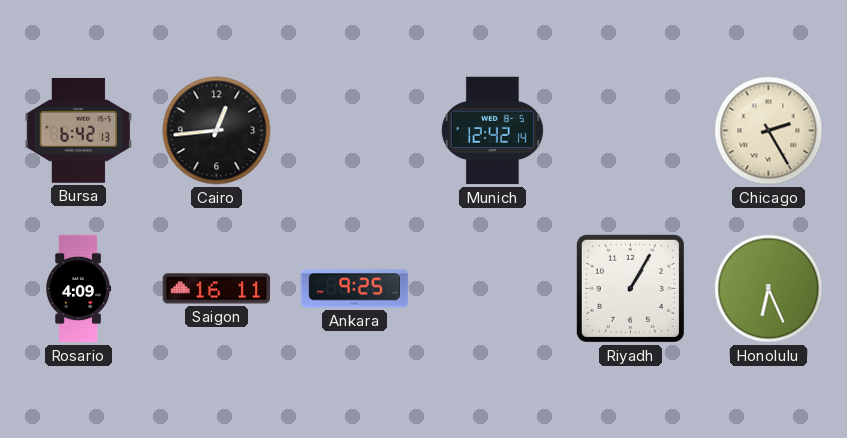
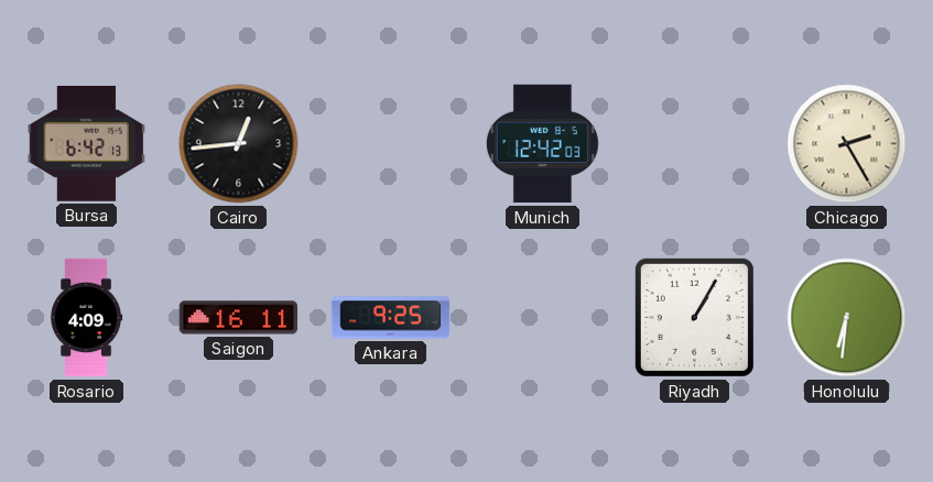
Munich: 12:42:14 -> 12:42:03
Honolulu: 6:26 -> 6:31
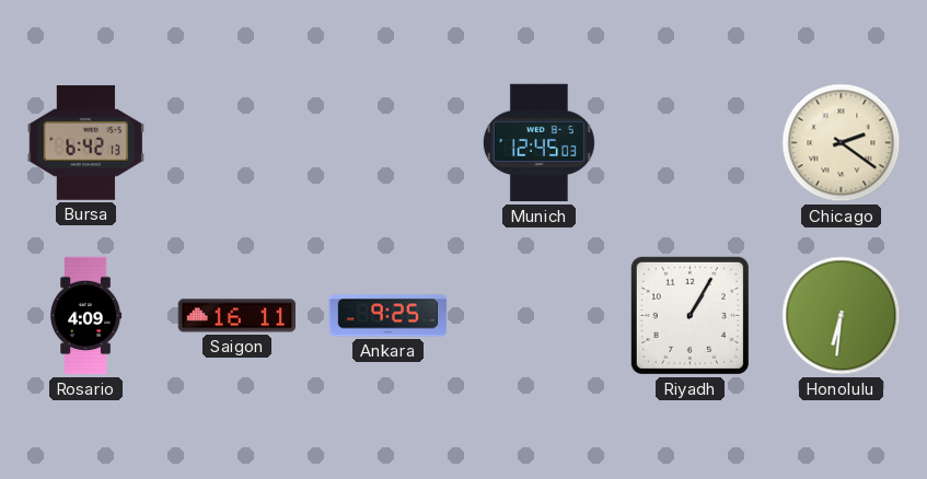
Cairo: 12:44 -> none
Munich: 12:42 -> 12:45
Chicago: 2:25 -> 2:21
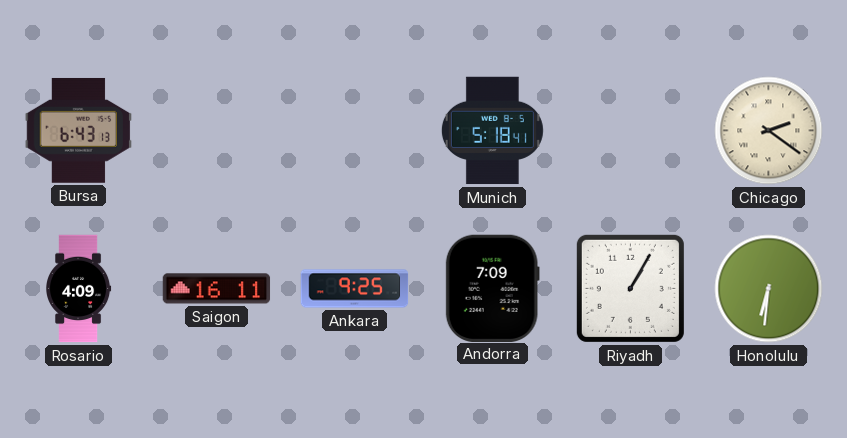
Bursa: 6:42 -> 6:43
Munich: 12:45 -> 5:18
Andorra: none -> 7:09
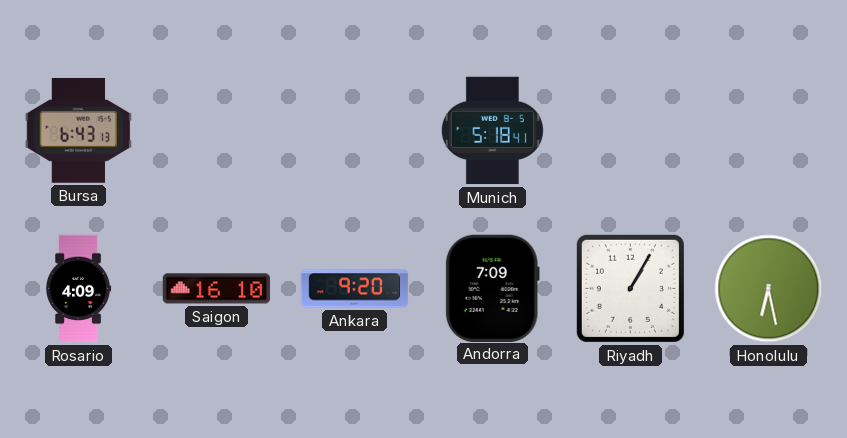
Chicago: 2:21 -> none
Saigon: 16:11 -> 16:10
Ankara: 9:25 -> 9:20
Honolulu: 6:31 -> 6:28
